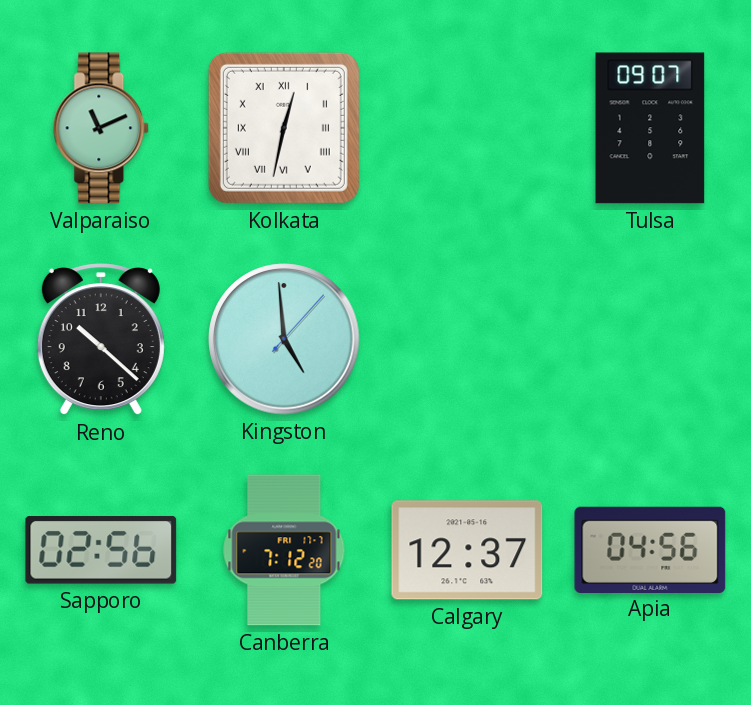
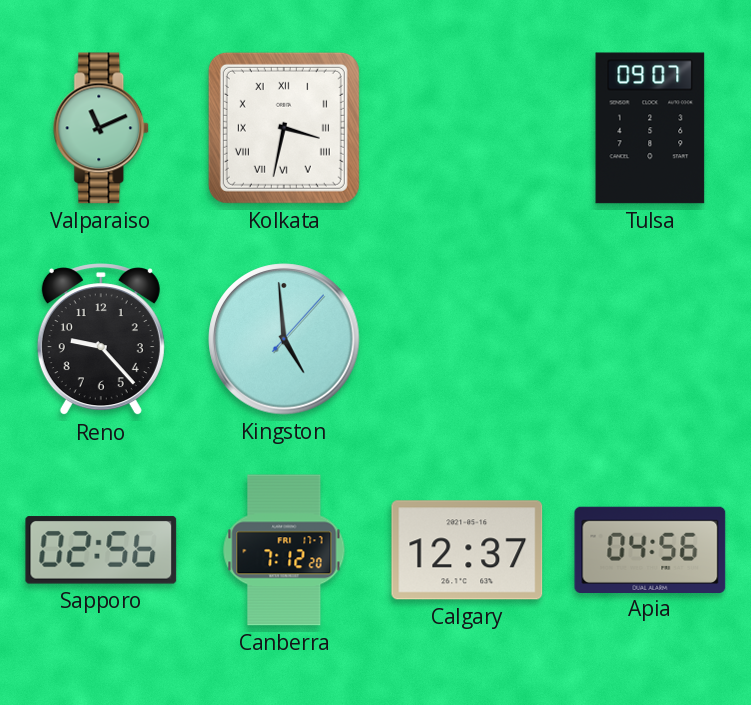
Kolkata: 12:32 -> 3:32
Reno: 10:22 -> 9:23
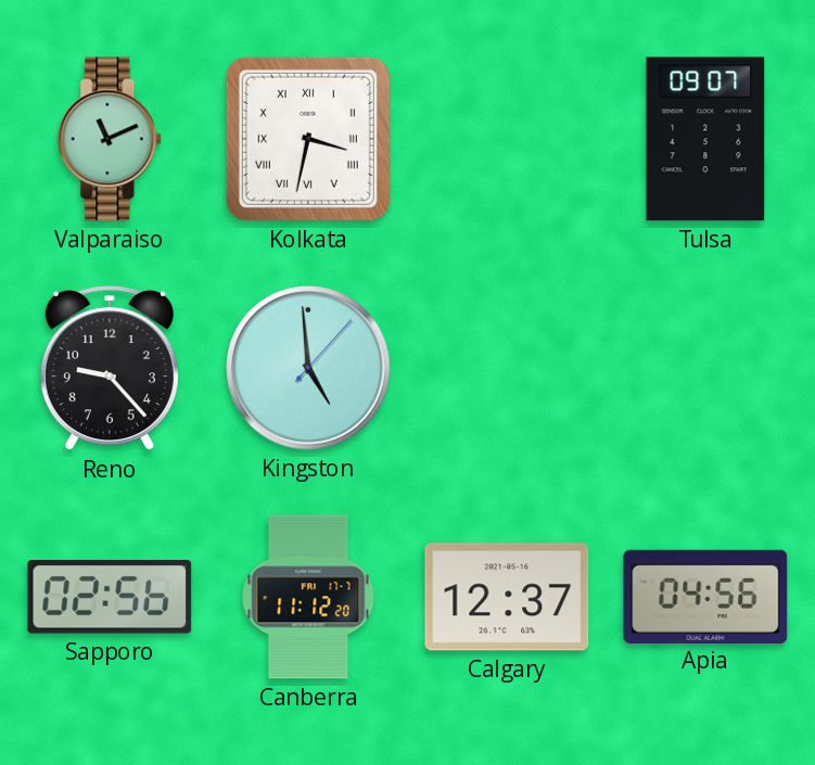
Canberra: 7:12 -> 11:12
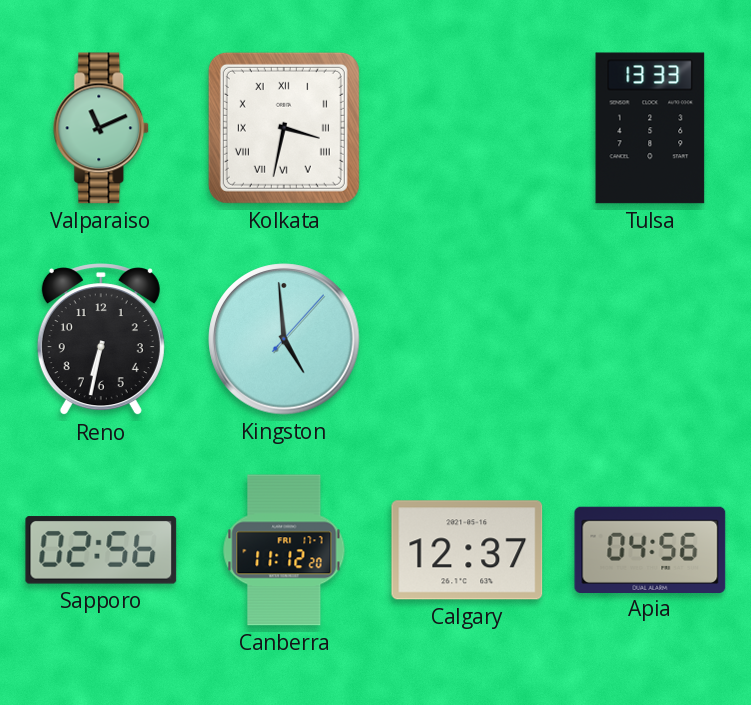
Tulsa: 09:07 -> 13:33
Reno: 9:23 -> 6:32
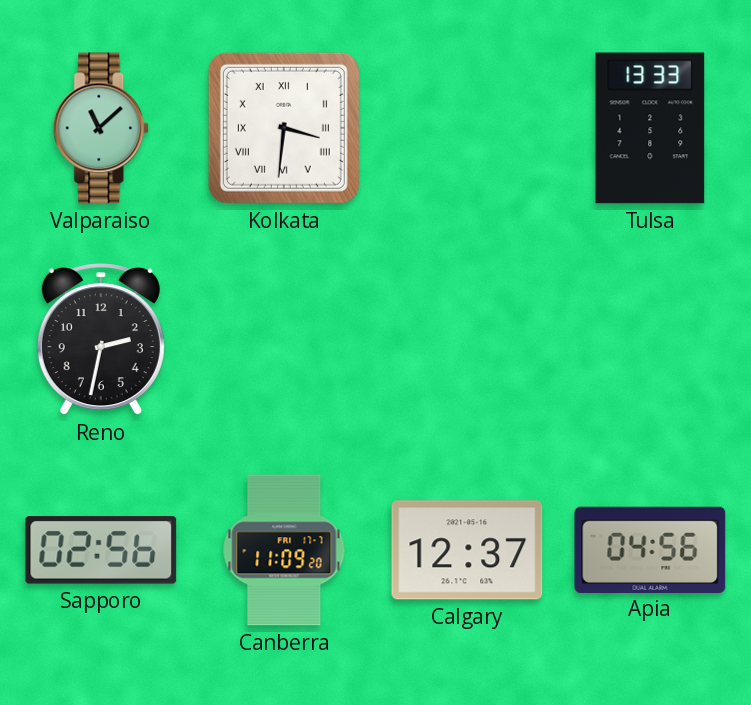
Valparaiso: 11:11 -> 11:08
Kolkata: 3:32 -> 3:31
Reno: 6:32 -> 2:32
Kingston: 4:59 -> none
Canberra: 11:12 -> 11:09
